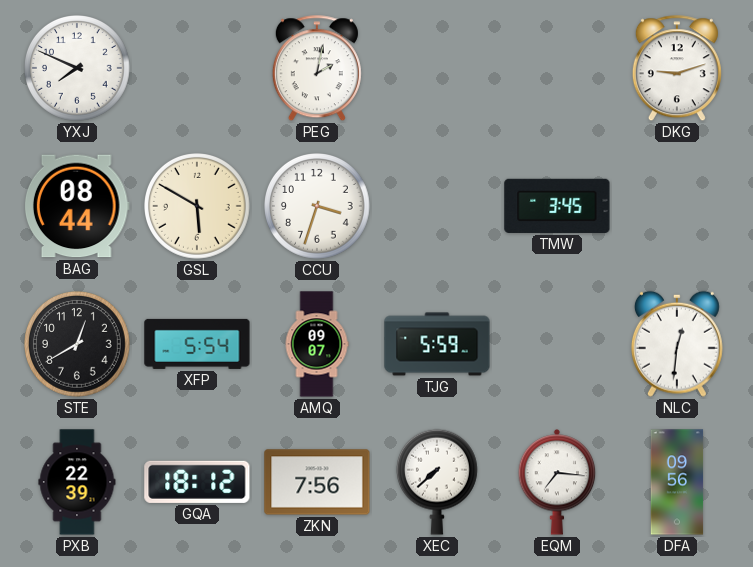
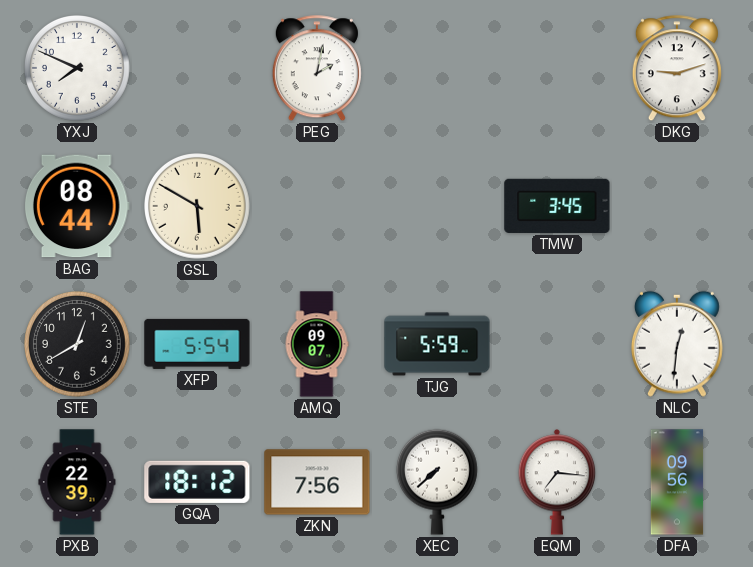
CCU: 3:33 -> none
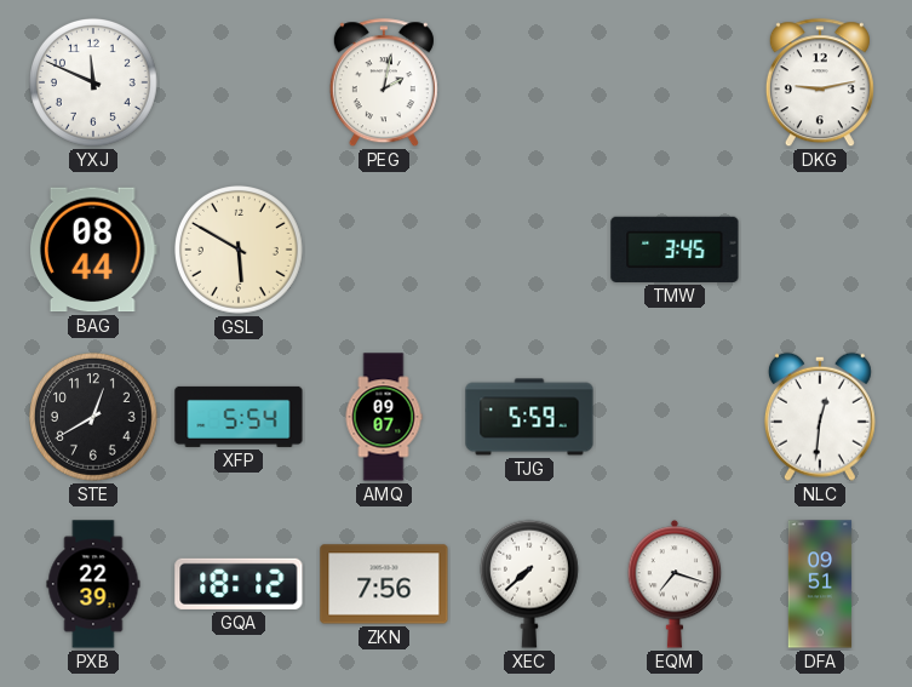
YXJ: 7:49 -> 11:49
DKG: 9:12 -> 9:13
EQM: 7:16 -> 7:18
DFA: 09:56 -> 09:51
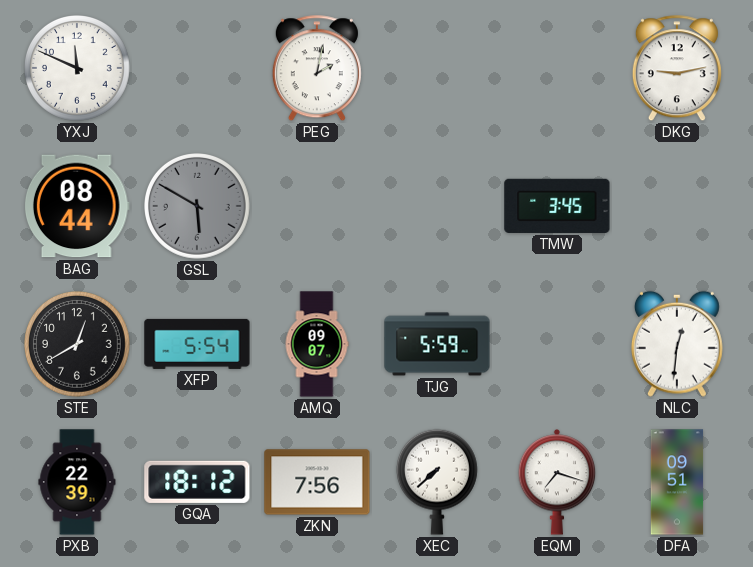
GSL dial: cream -> grey
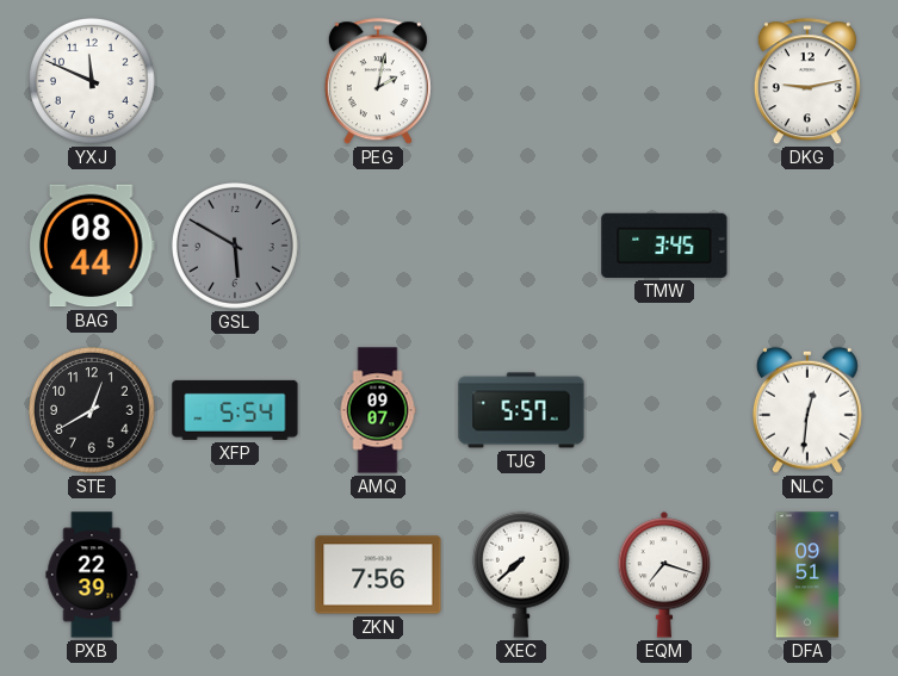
TJG: 5:59 -> 5:57
GQA: 18:12 -> none
